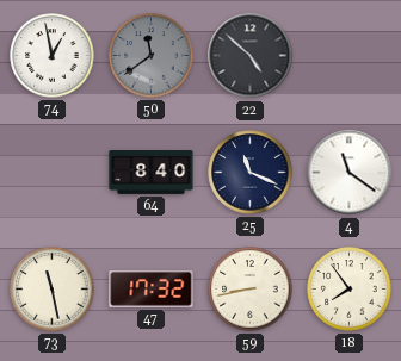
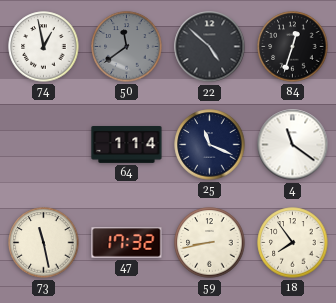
84: none -> 12:33
64: 8:40 -> 1:14
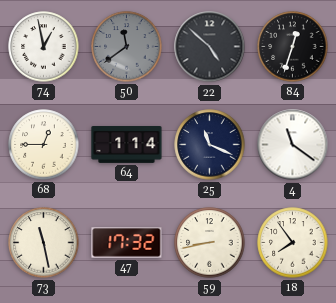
68: none -> 12:45
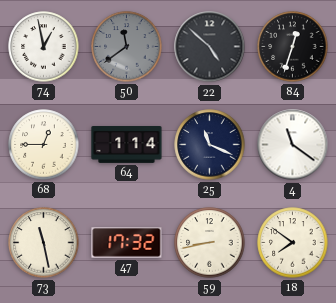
18: 7:54 -> 7:51
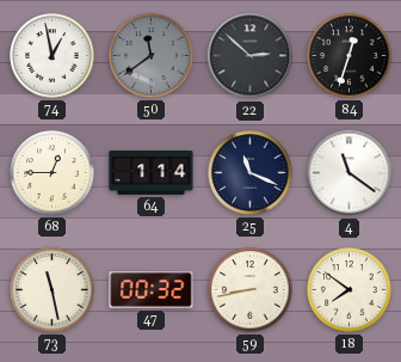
22: 4:52 -> 2:52
47: 17:32 -> 00:32
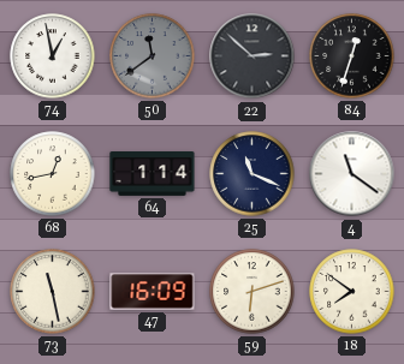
68: 12:45 -> 12:43
47: 00:32 -> 16:09
59: 8:43 -> 6:12
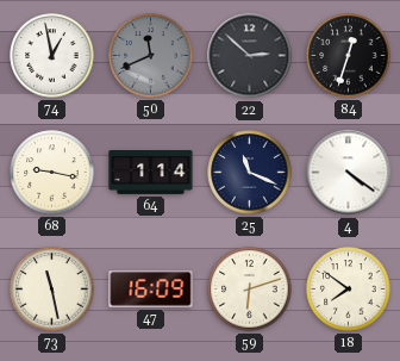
50: 11:39 -> 11:41
68: 12:43 -> 9:17
4: 11:21 -> 4:21
